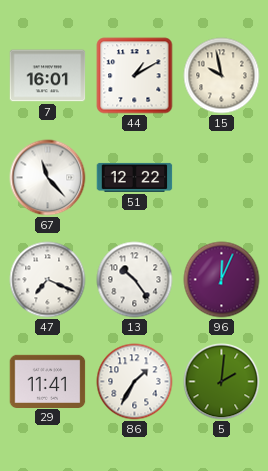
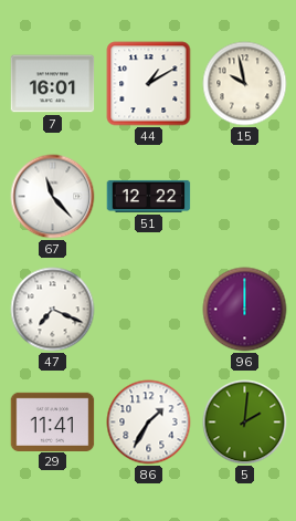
13: 10:24 -> none
96: 12:04 -> 12:00
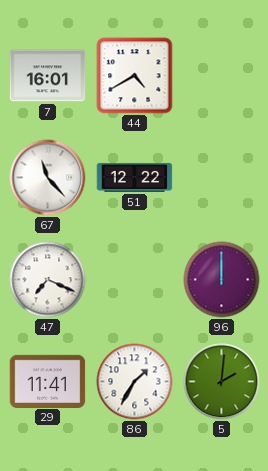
44: 1:10 -> 4:40
15: 9:58 -> none
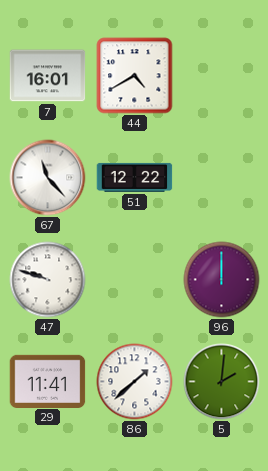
47: 7:19 -> 9:48
86: 1:35 -> 1:38
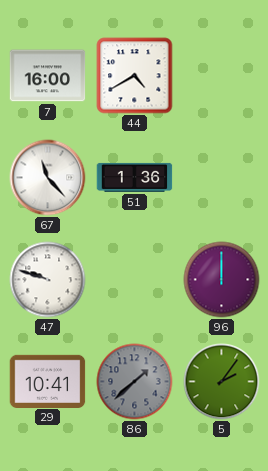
7: 16:01 -> 16:00
51: 12:22 -> 1:36
29: 11:41 -> 10:41
86 dial: white -> grey
5: 2:01 -> 2:06
